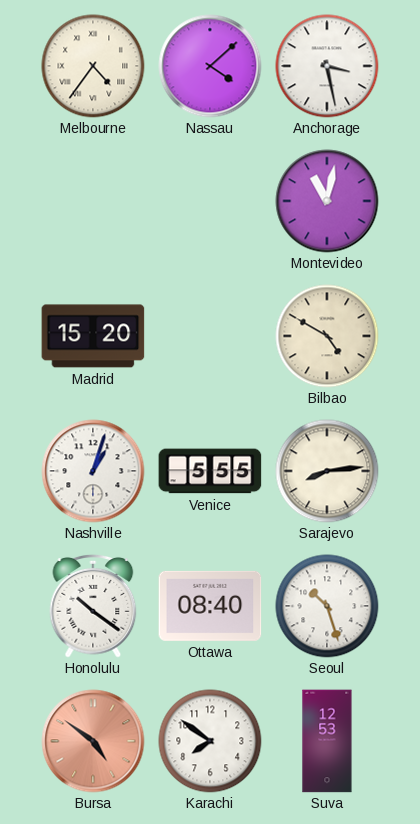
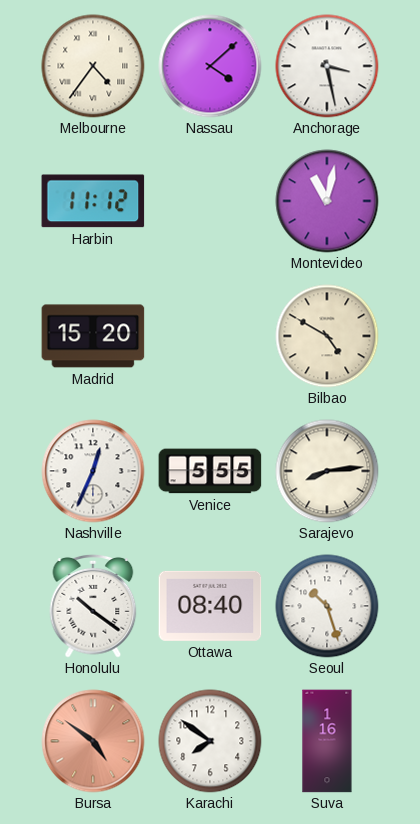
Harbin: none -> 11:12
Nashville: 1:03 -> 12:34
Suva: 12:53 -> 1:16
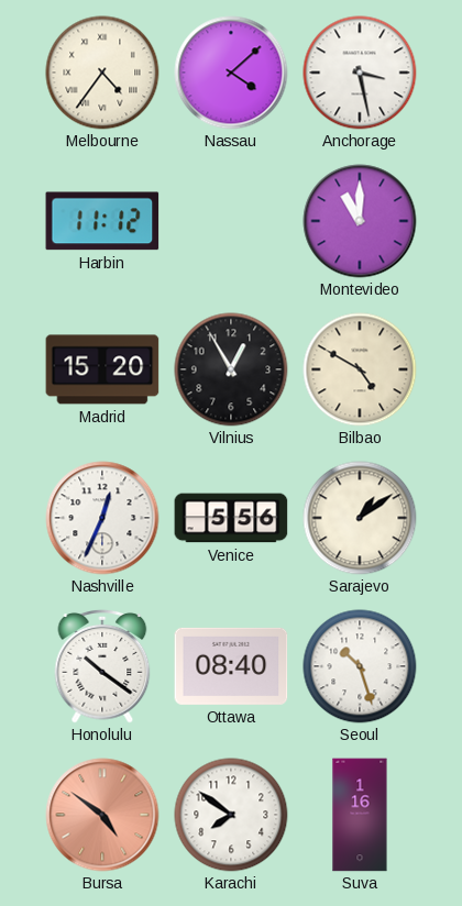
Montevideo: 11:02 -> 11:00
Vilnius: none -> 12:55
Venice: 5:55 -> 5:56
Sarajevo: 8:14 -> 1:09
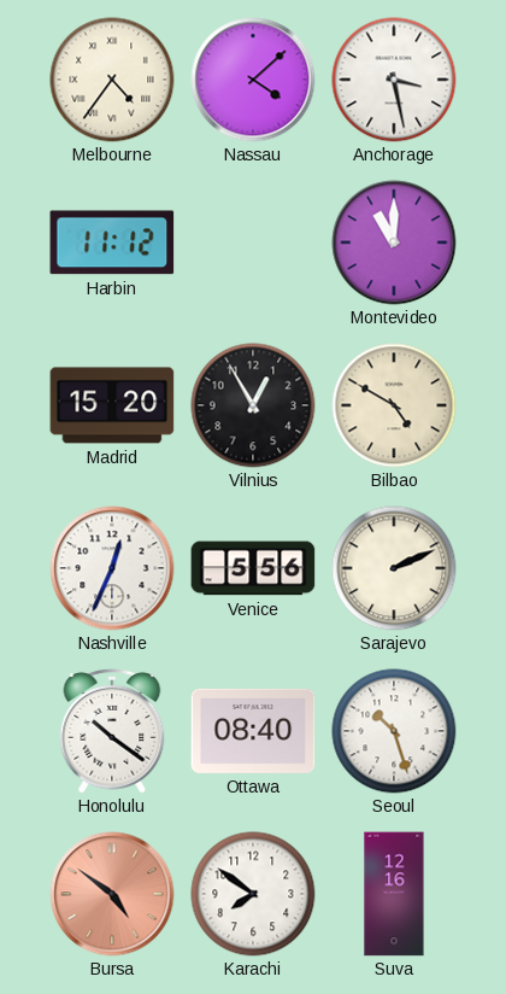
Sarajevo: 1:09 -> 2:11
Suva: 1:16 -> 12:16
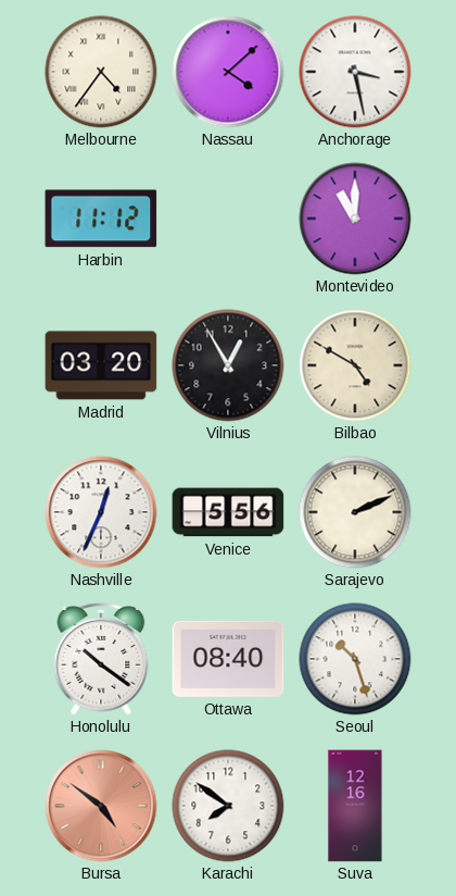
Madrid: 15:20 -> 03:20
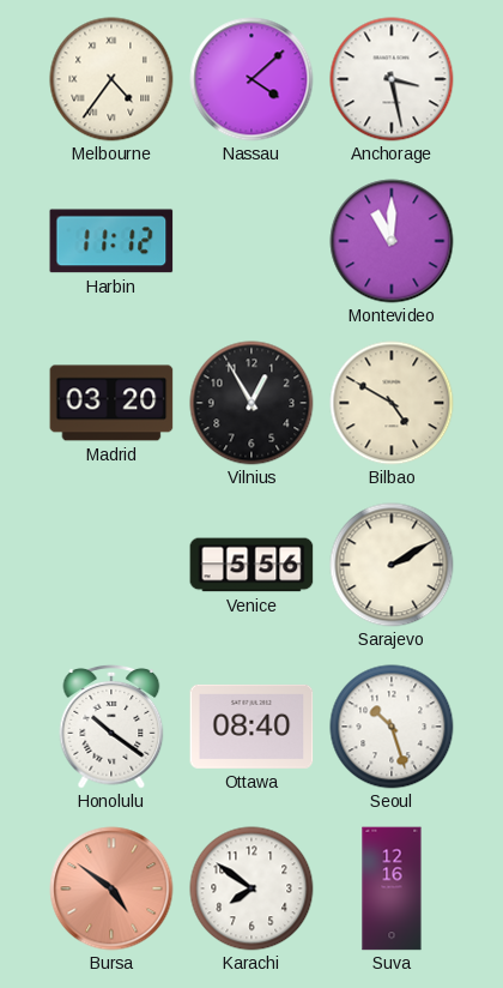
Nashville: 12:34 -> none
Sarajevo: 2:11 -> 2:10
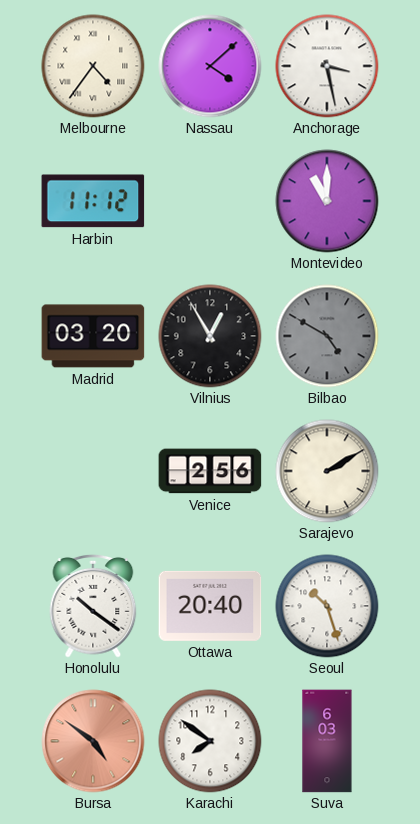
Bilbao dial: cream -> grey
Venice: 5:56 -> 2:56
Ottawa: 08:40 -> 20:40
Suva: 12:16 -> 6:03
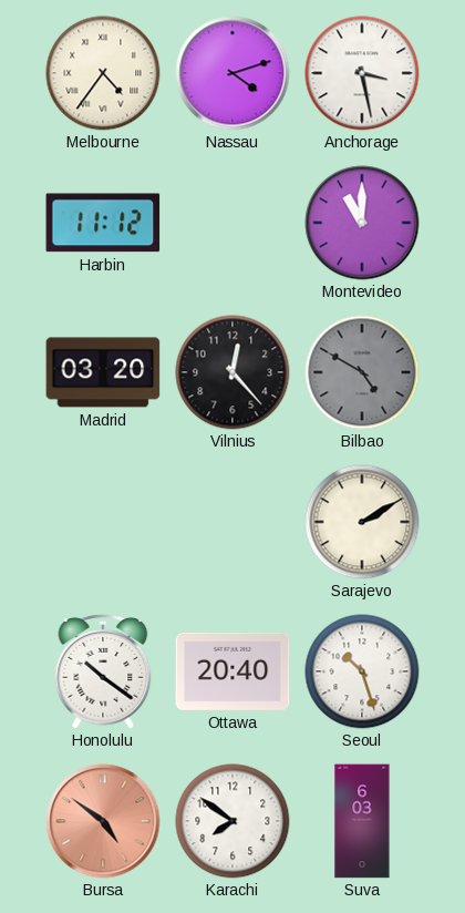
Nassau: 4:08 -> 4:12
Vilnius: 12:55 -> 12:23
Venice: 2:56 -> none
